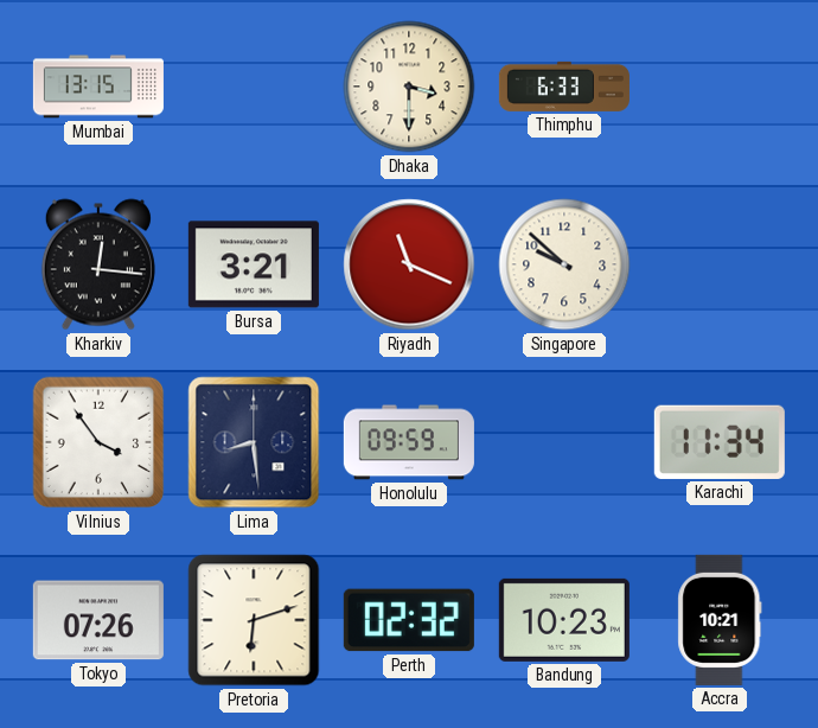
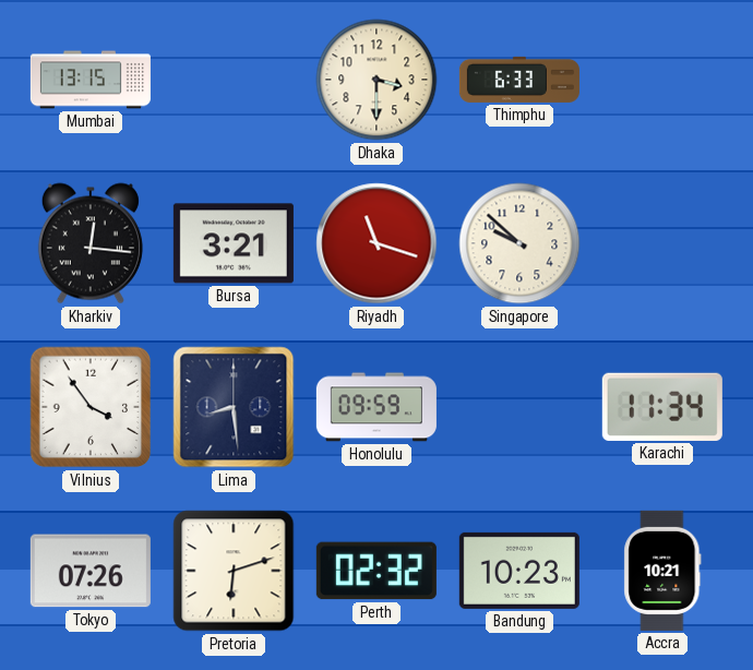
Riyadh: 11:19 -> 11:18
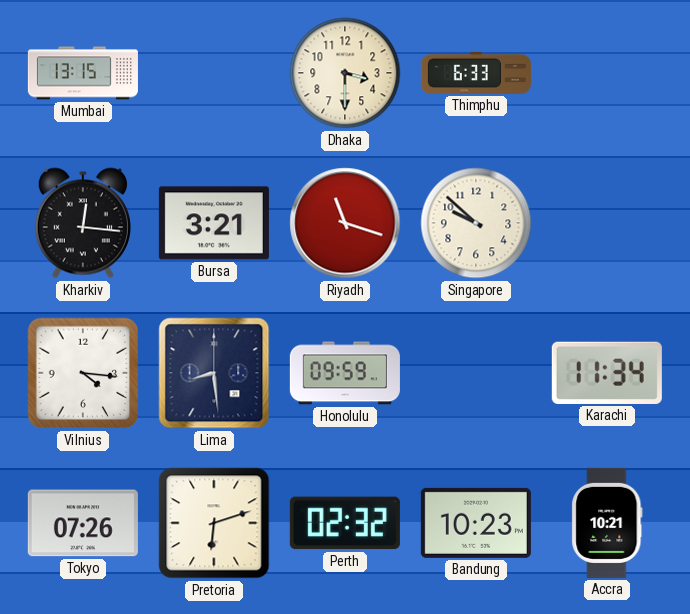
Vilnius: 3:54 -> 4:16
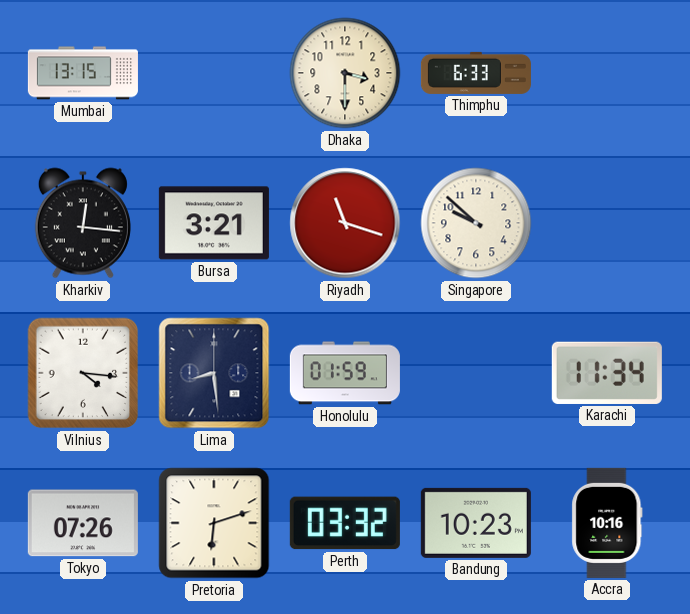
Honolulu: 09:59 -> 01:59
Perth: 02:32 -> 03:32
Accra: 10:21 -> 10:16
